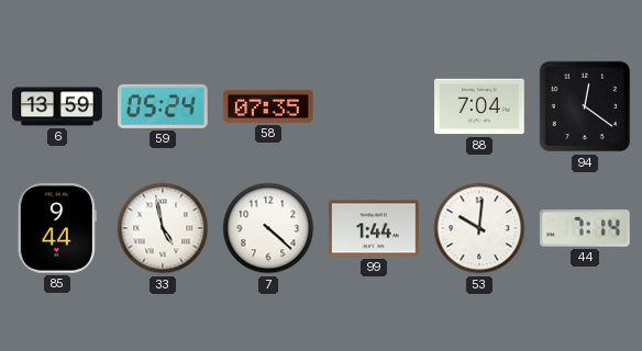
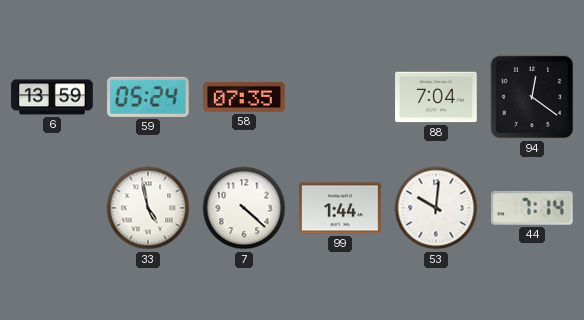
85: 9:44 -> none
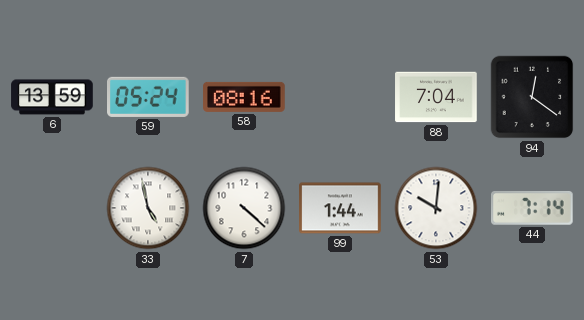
58: 07:35 -> 08:16
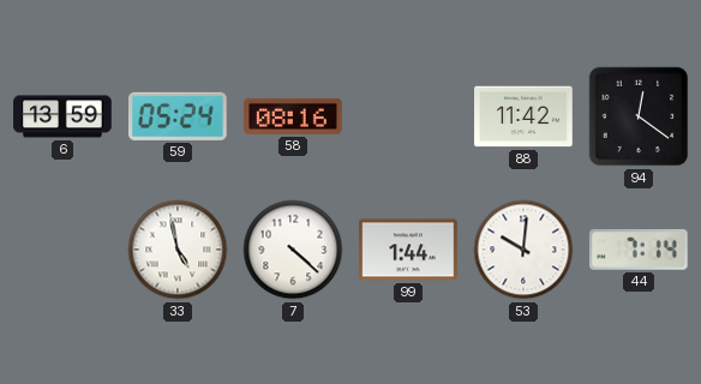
88: 7:04 -> 11:42
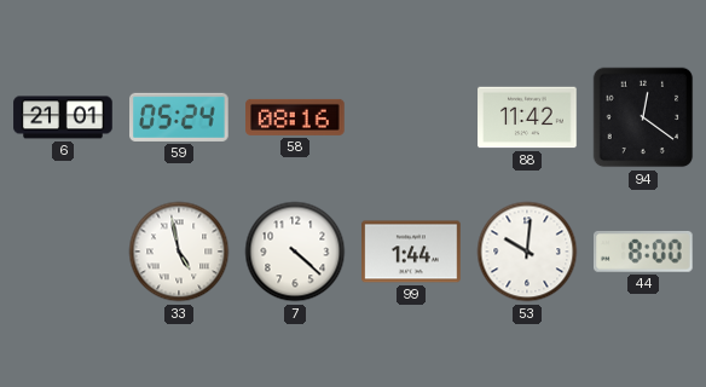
6: 13:59 -> 21:01
44: 7:14 -> 8:00
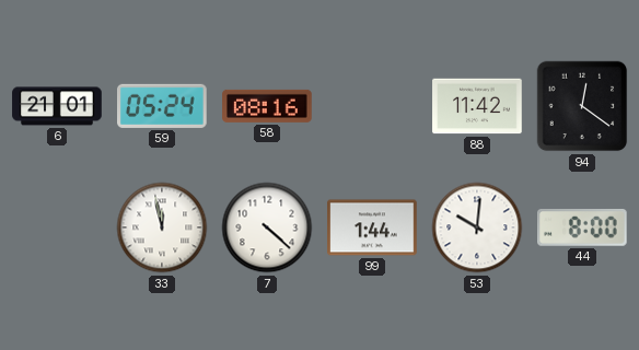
33: 4:58 -> 11:58
